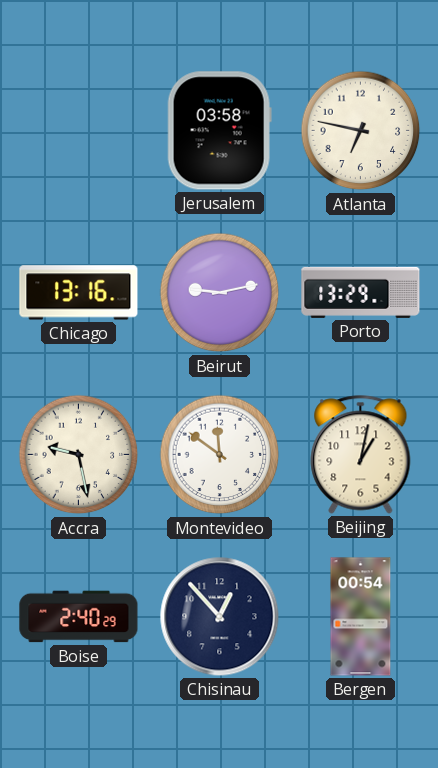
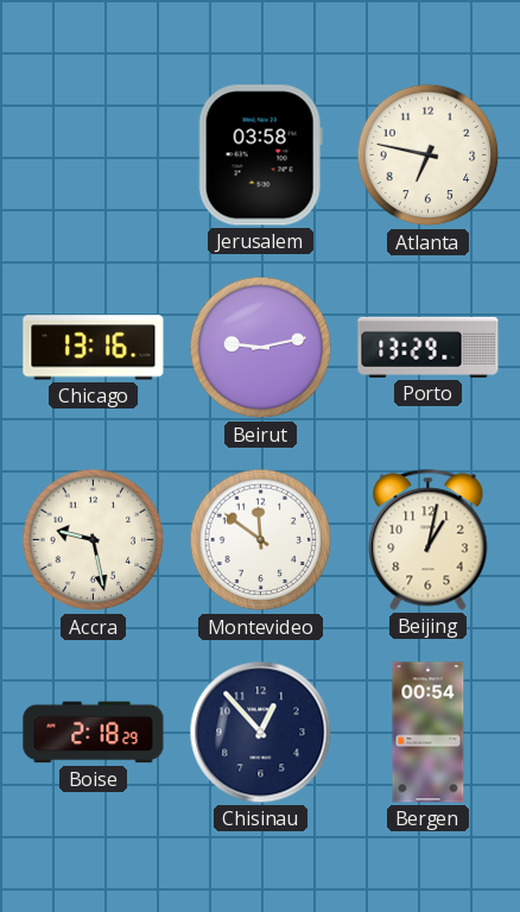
Boise: 2:40 -> 2:18
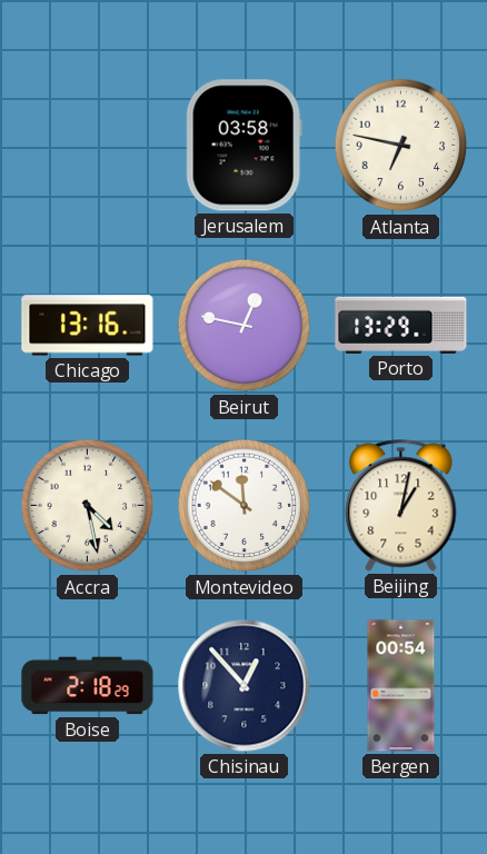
Beirut: 9:13 -> 12:47
Accra: 9:28 -> 4:28
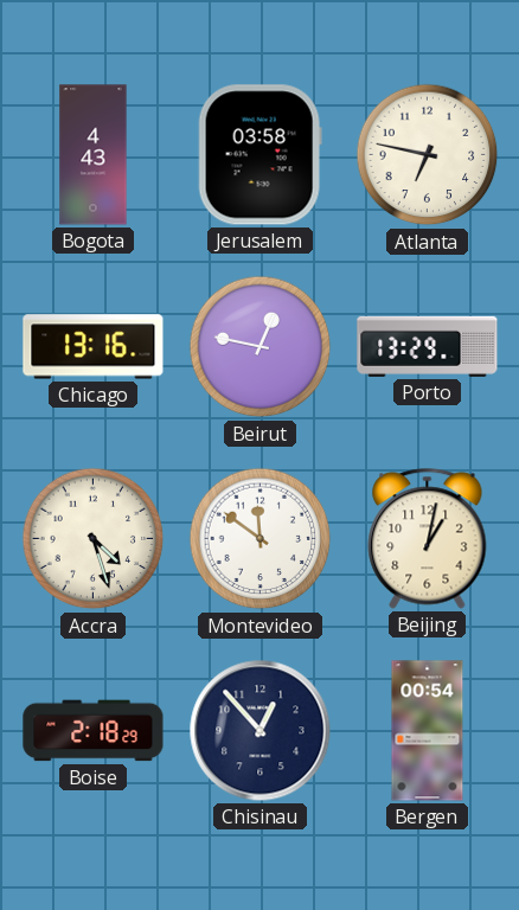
Bogota: none -> 4:43
Accra: 4:28 -> 4:27
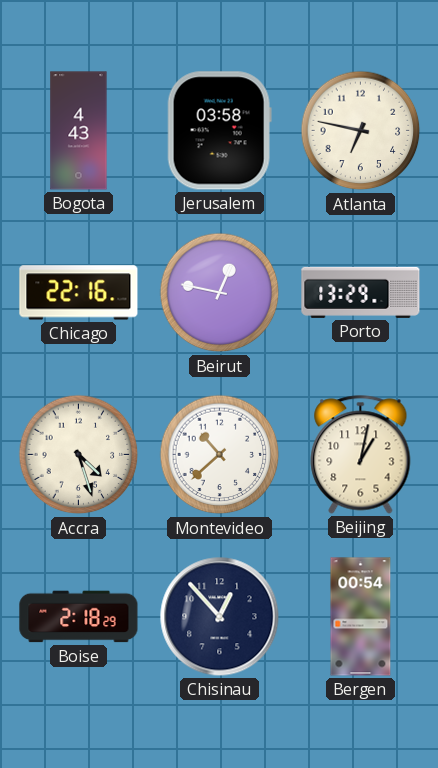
Chicago: 13:16 -> 22:16
Montevideo: 11:51 -> 10:38
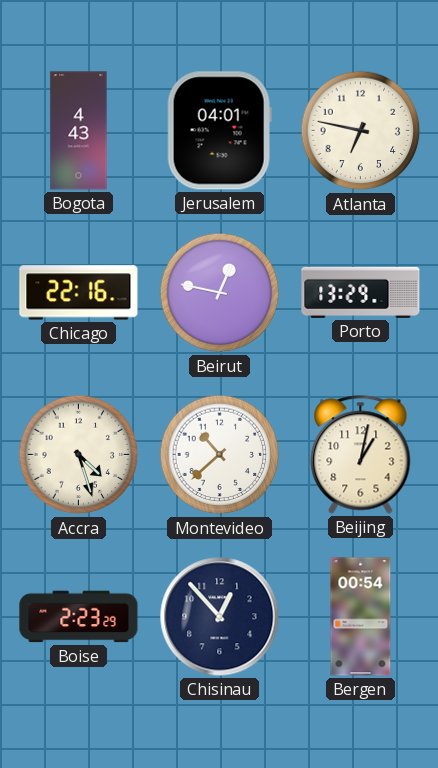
Jerusalem: 03:58 -> 04:01
Boise: 2:18 -> 2:23
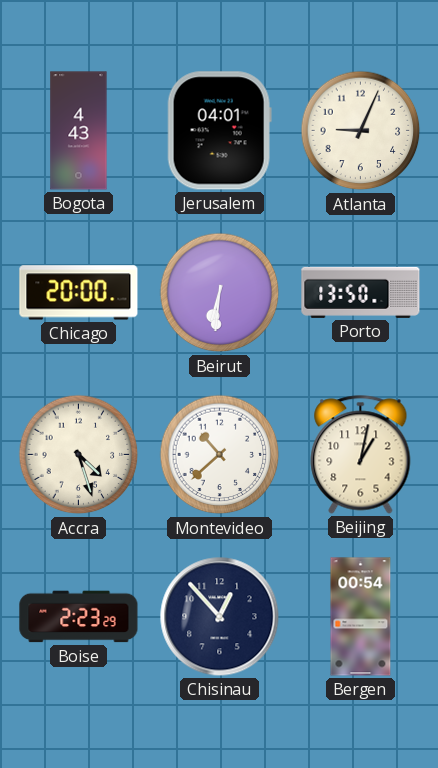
Atlanta: 6:47 -> 9:04
Chicago: 22:16 -> 20:00
Beirut: 12:47 -> 6:31
Porto: 13:29 -> 13:50
